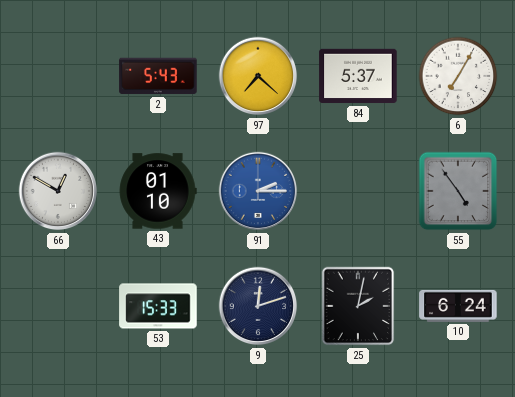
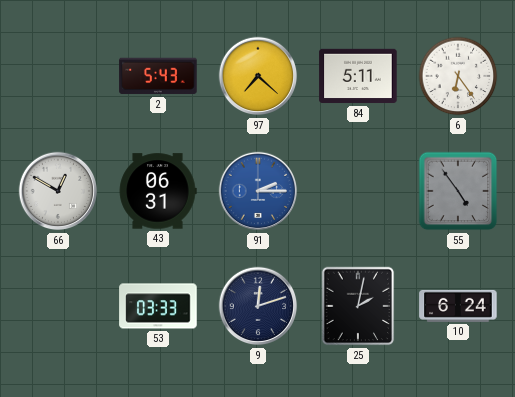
84: 5:37 -> 5:11
6: 7:05 -> 6:24
43: 01:10 -> 06:31
53: 15:33 -> 03:33
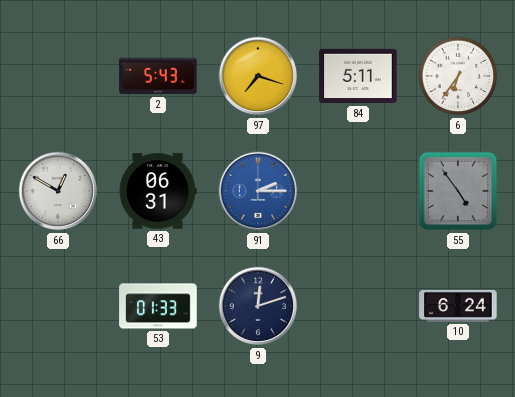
97: 7:22 -> 7:18
6: 6:24 -> 6:36
53: 03:33 -> 01:33
25: 2:02 -> none
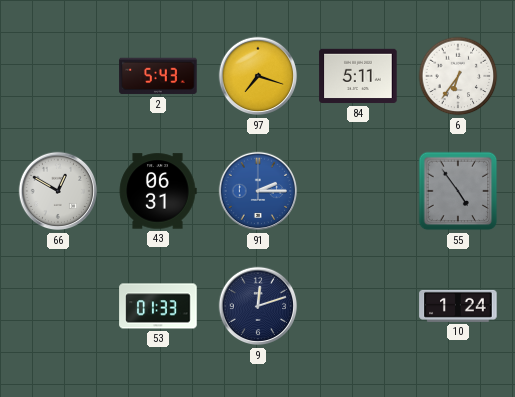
10: 6:24 -> 1:24
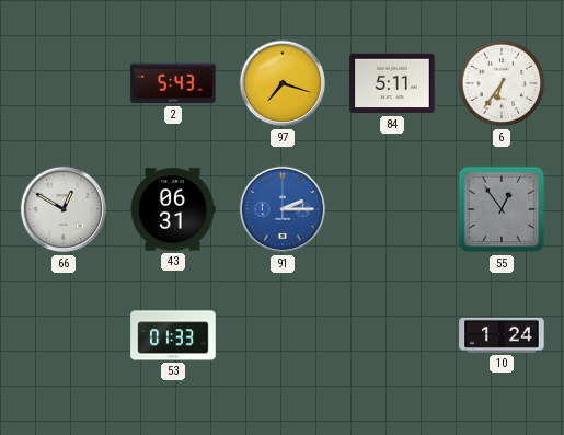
55: 4:54 -> 12:54
9: 12:12 -> none
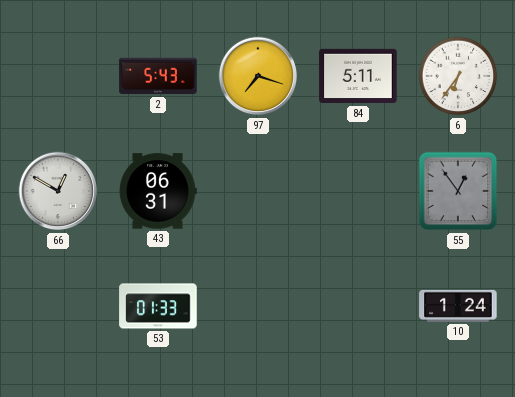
91: 2:15 -> none
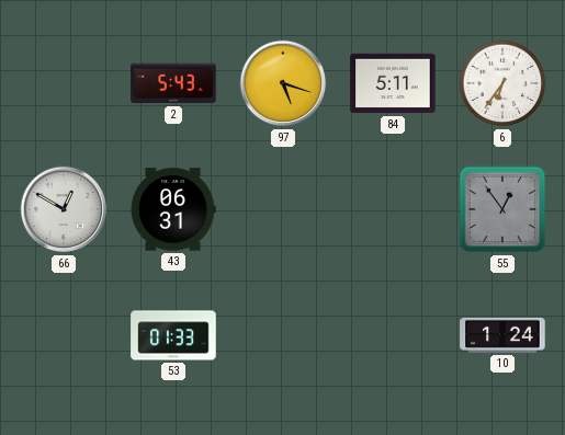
97: 7:18 -> 5:18
